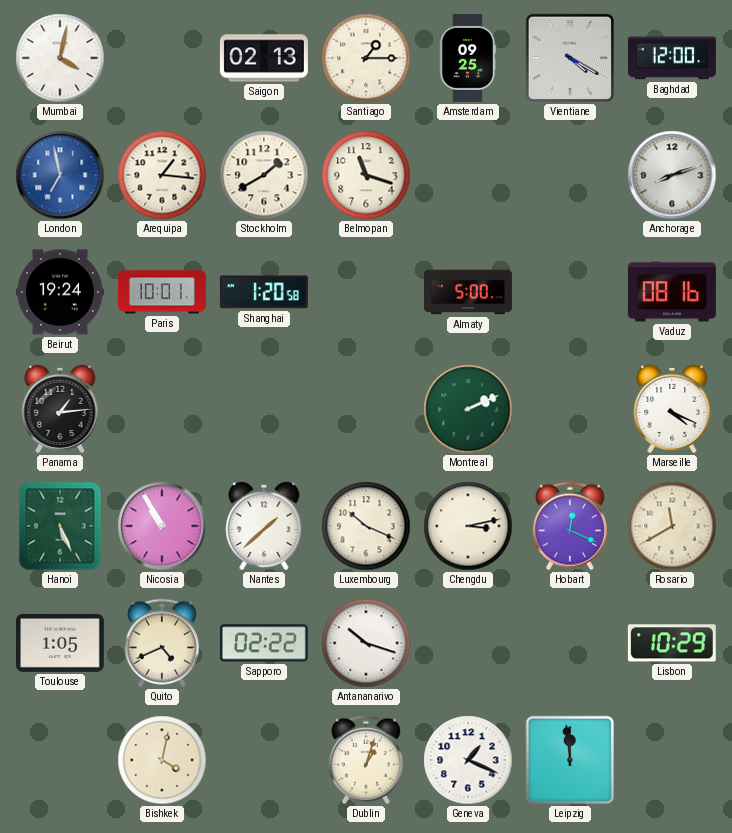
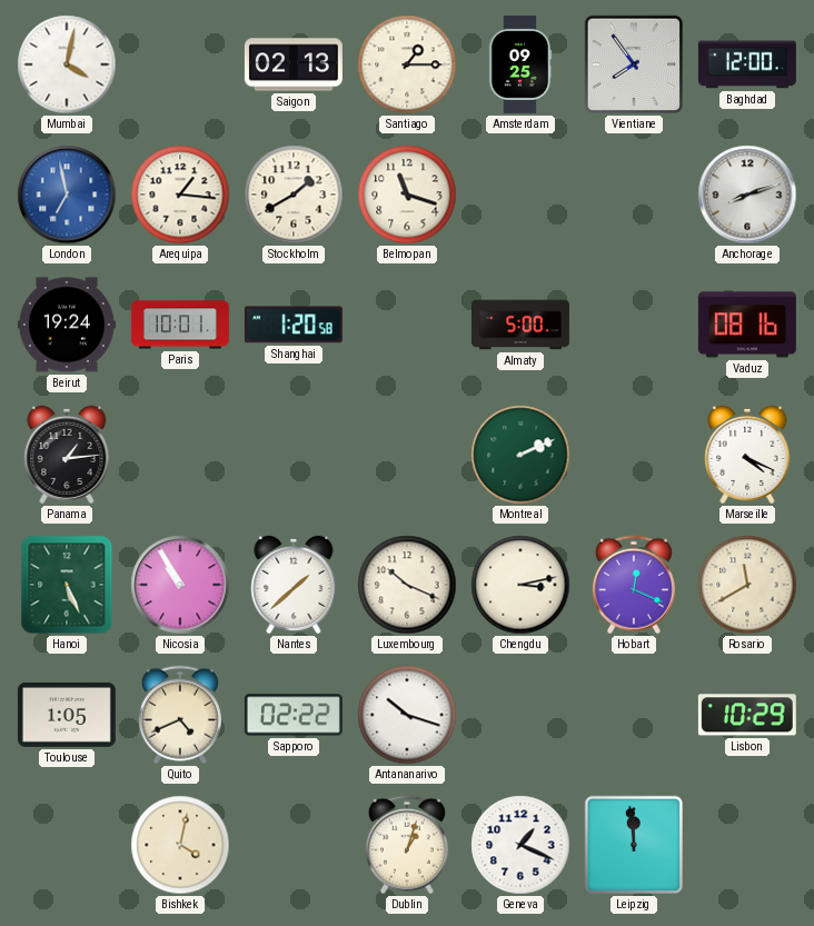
Vientiane: 4:20 -> 7:54
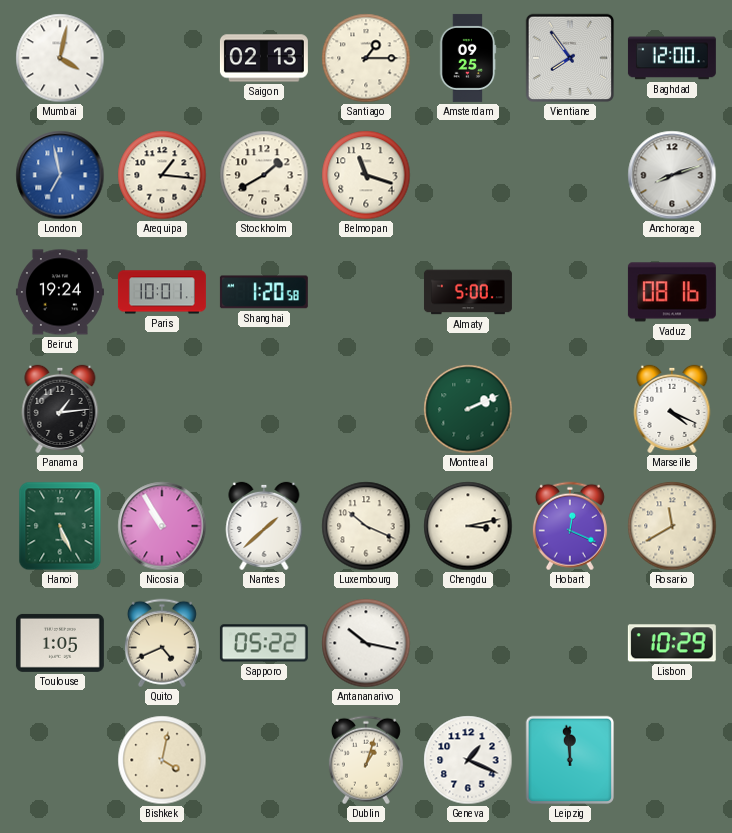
Sapporo: 02:22 -> 05:22
Antananarivo: 10:18 -> 10:17
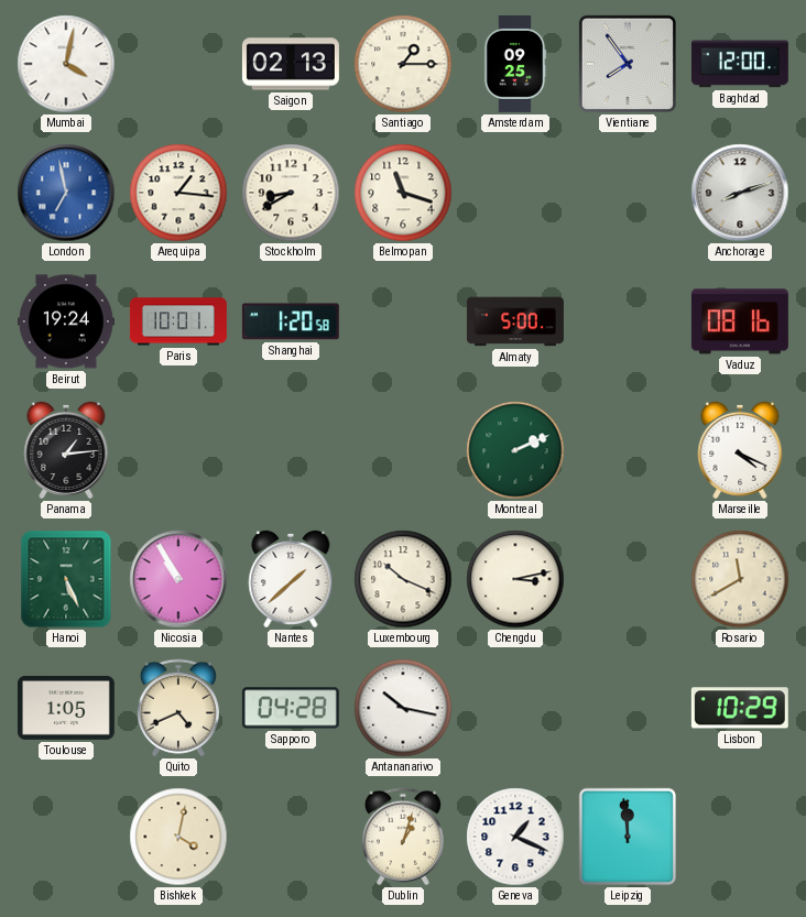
Stockholm: 1:40 -> 8:40
Hobart: 12:19 -> none
Sapporo: 05:22 -> 04:28
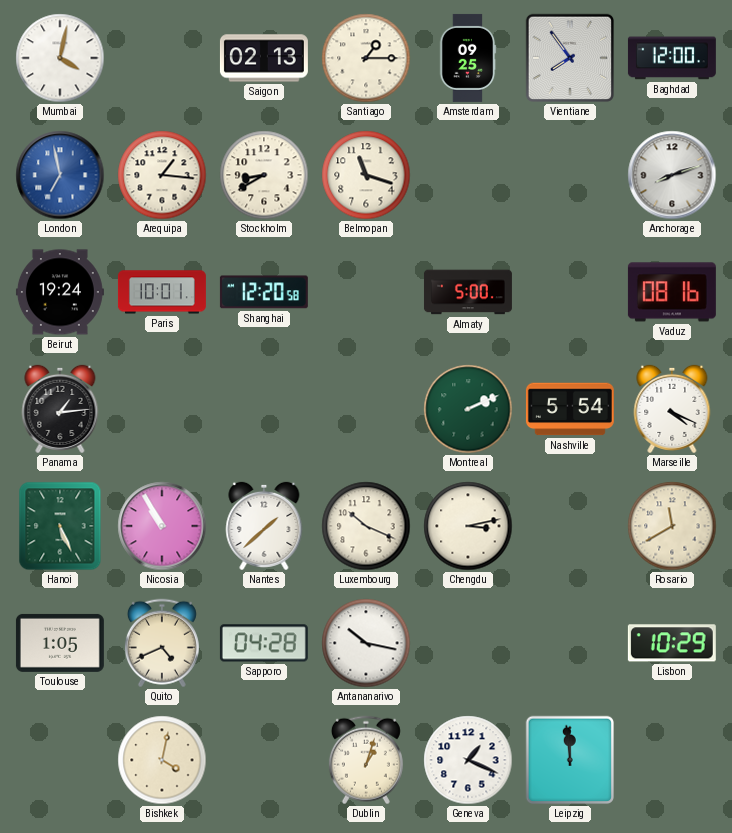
Shanghai: 1:20 -> 12:20
Nashville: none -> 5:54
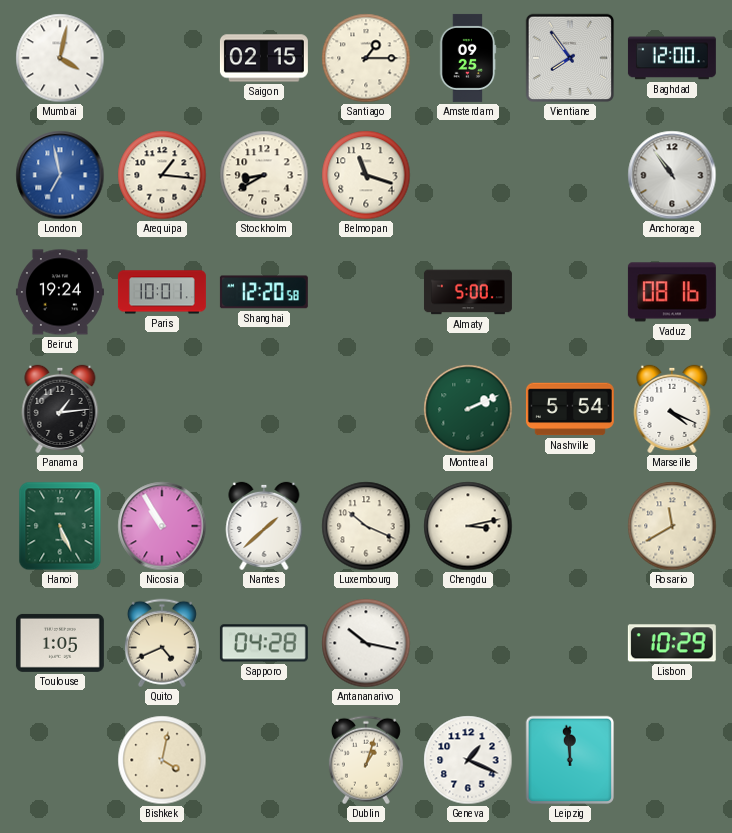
Saigon: 02:13 -> 02:15
Anchorage: 8:12 -> 10:54
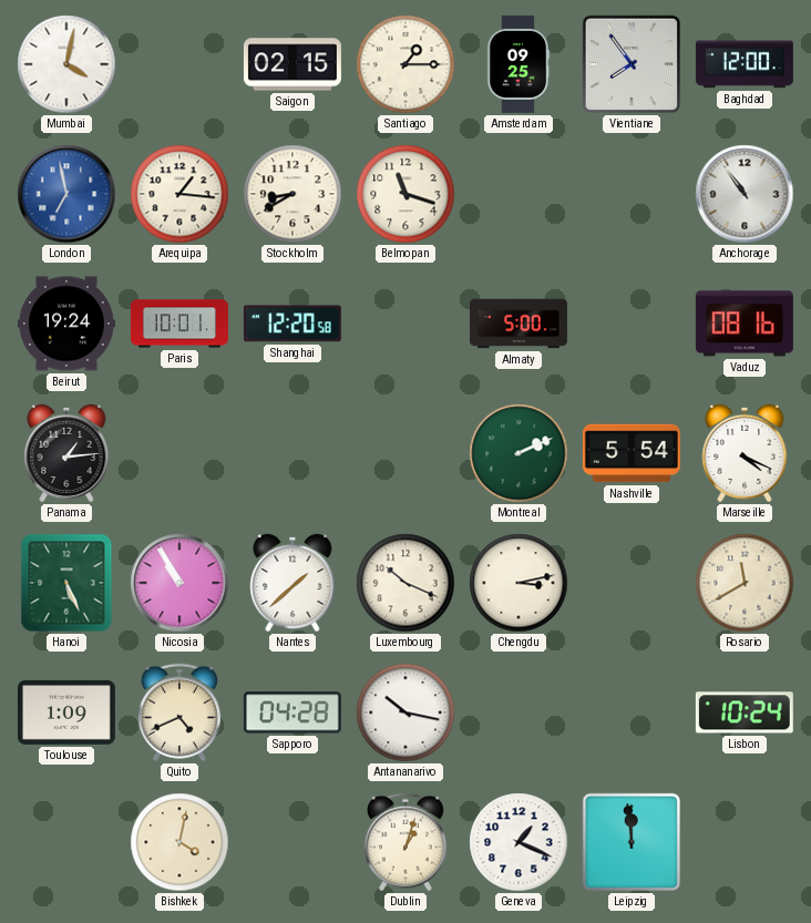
Toulouse: 1:05 -> 1:09
Lisbon: 10:29 -> 10:24
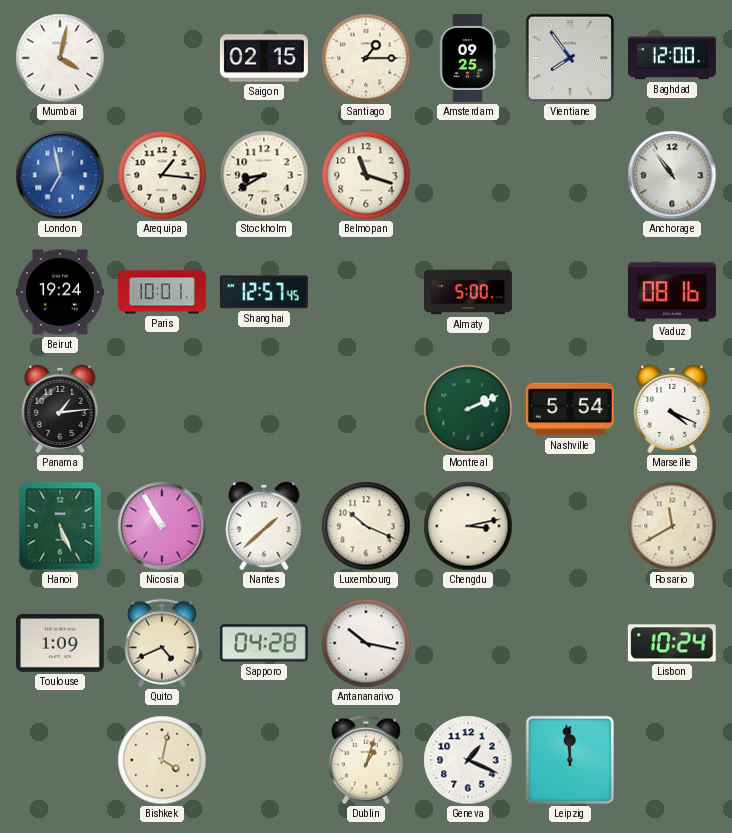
Shanghai: 12:20 -> 12:57
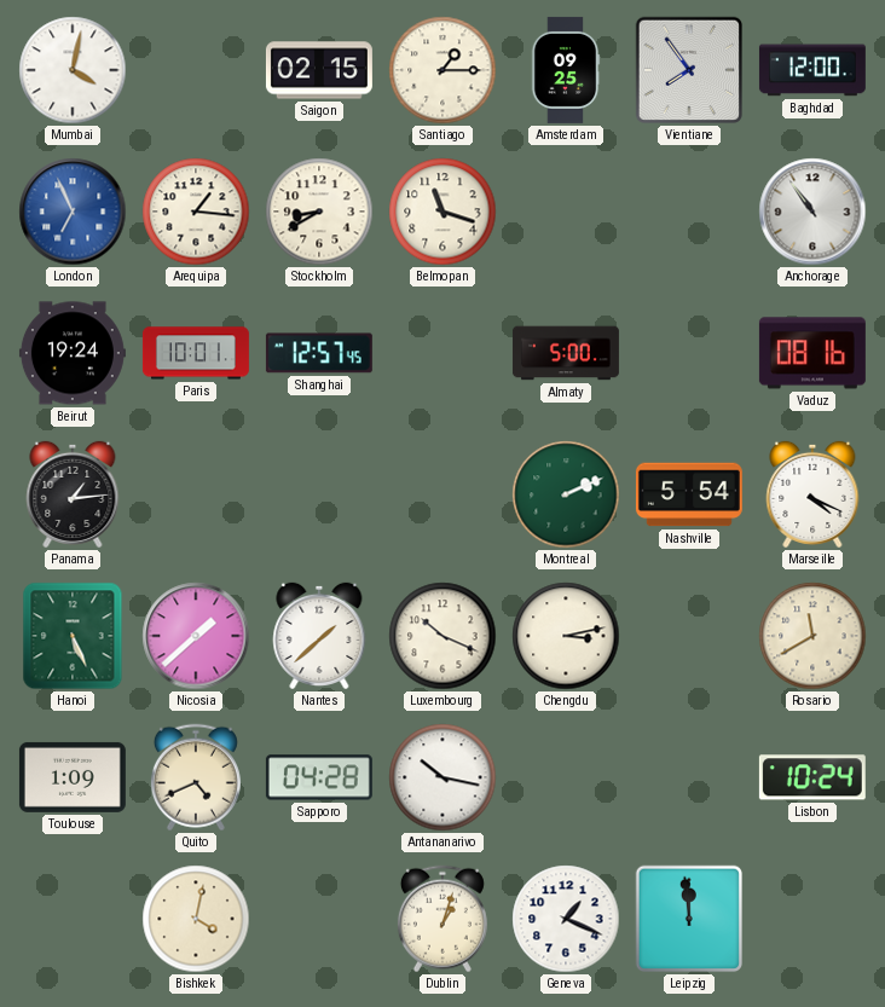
London: 6:58 -> 6:56
Nicosia: 10:55 -> 1:38
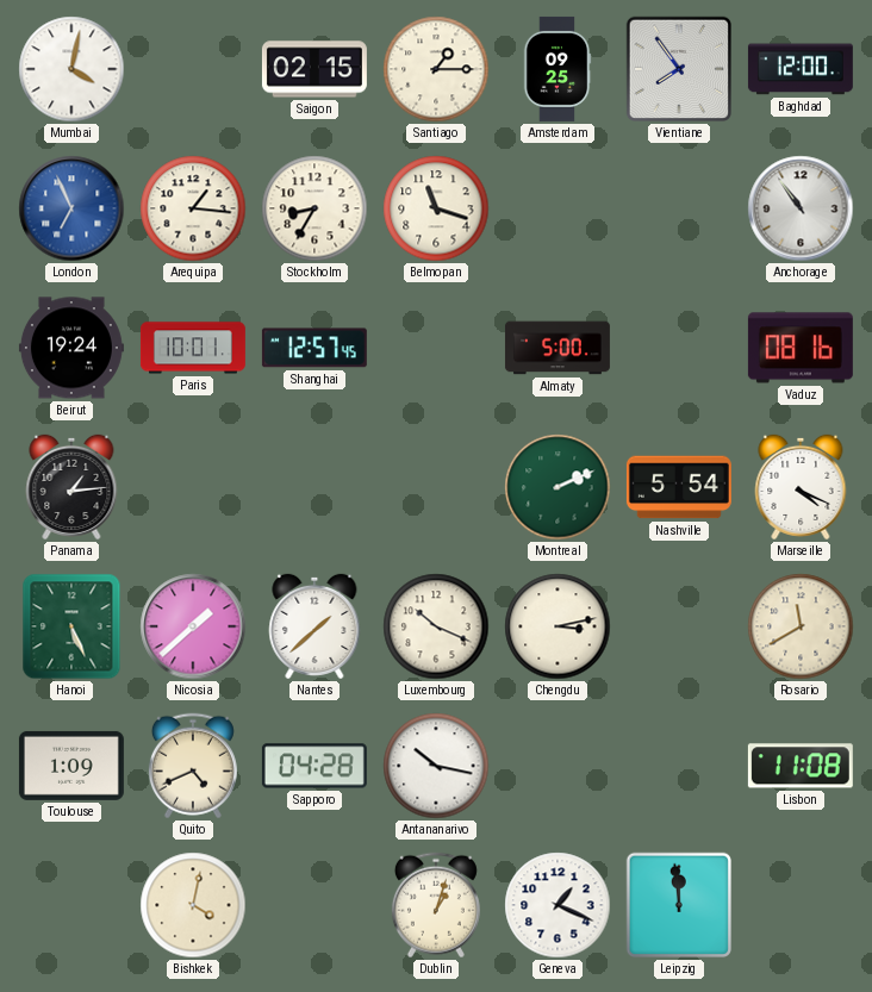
Stockholm: 8:40 -> 8:35
Lisbon: 10:24 -> 11:08
